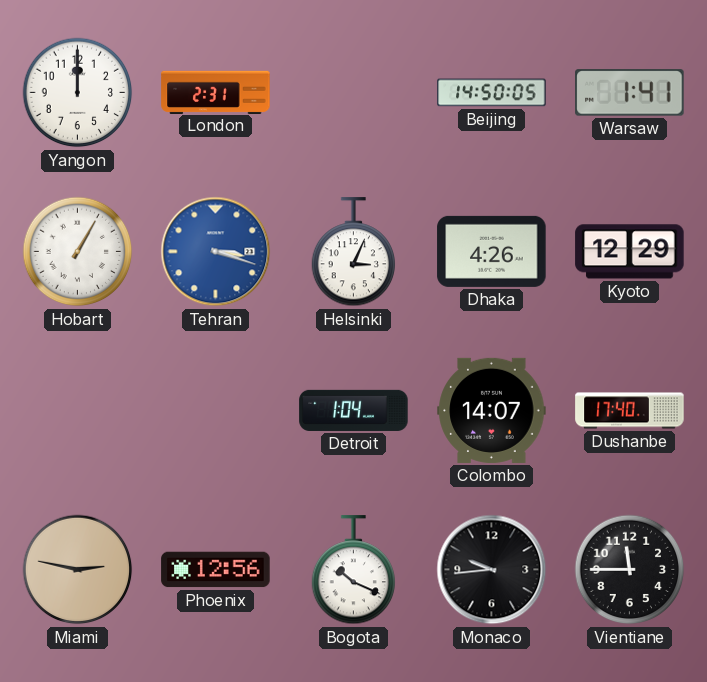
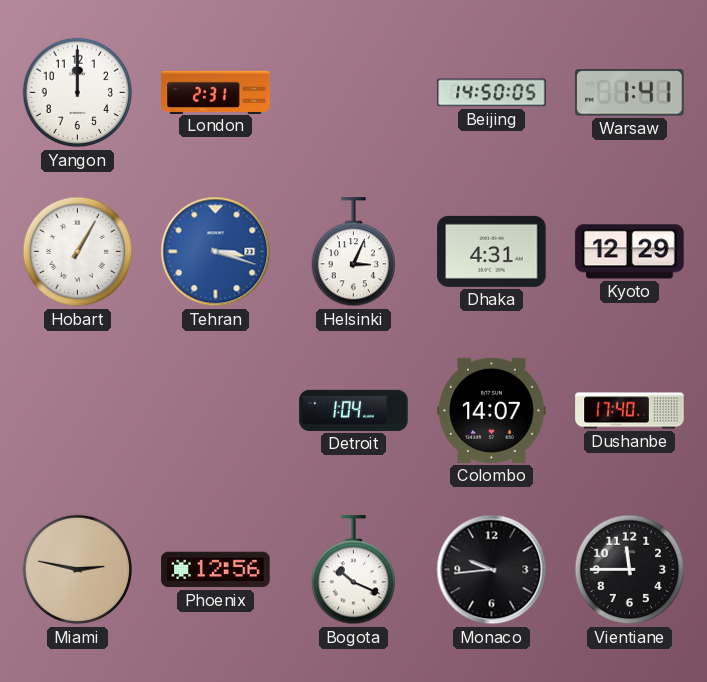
Dhaka: 4:26 -> 4:31
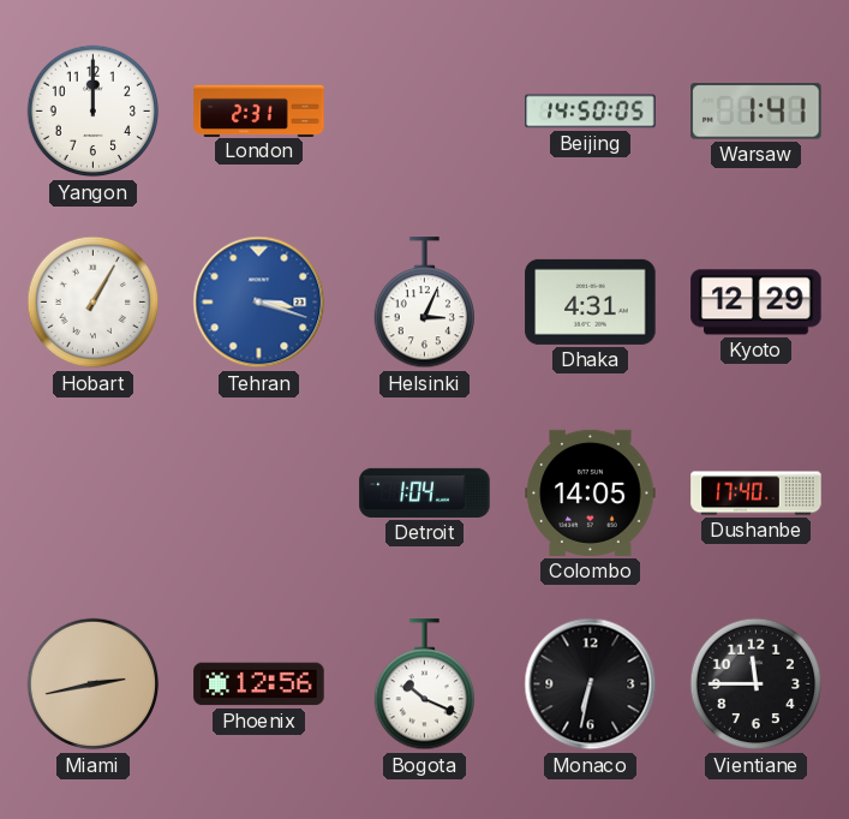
Colombo: 14:07 -> 14:05
Miami: 2:47 -> 2:43
Monaco: 9:44 -> 6:32
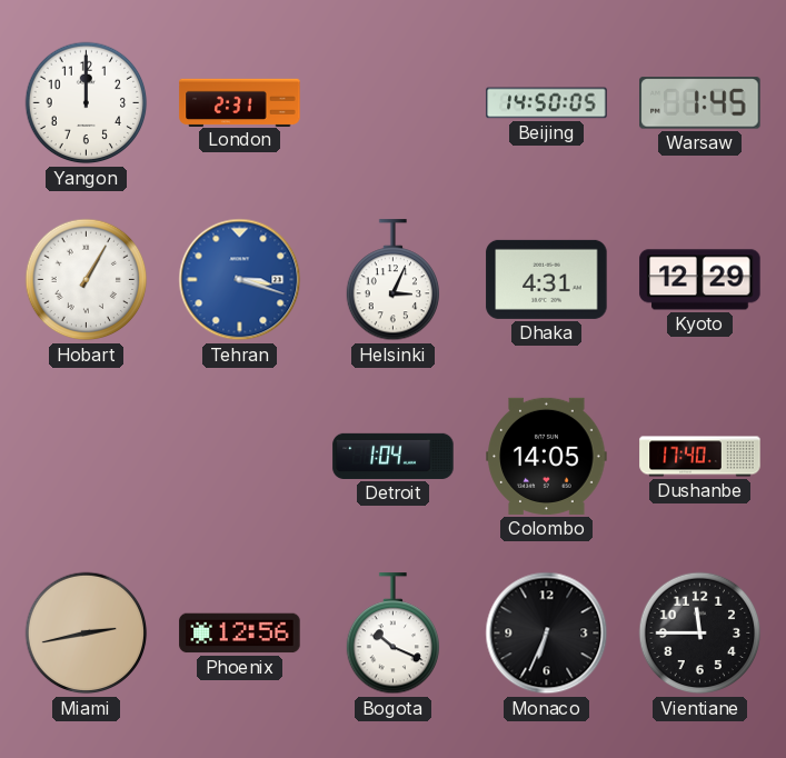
Warsaw: 1:41 -> 1:45
Monaco: 6:32 -> 6:34
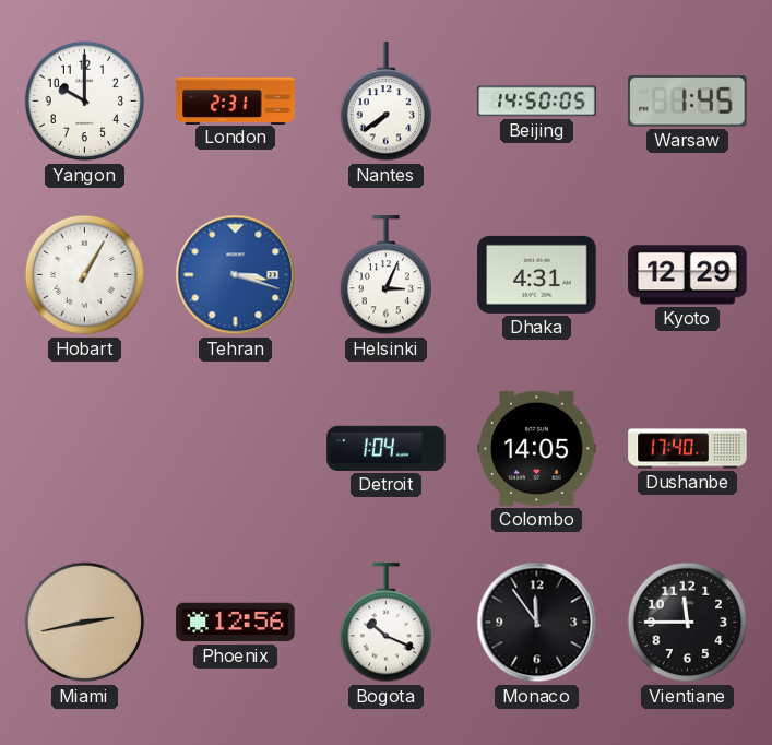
Yangon: 12:00 -> 10:00
Nantes: none -> 7:39
Monaco: 6:34 -> 11:54
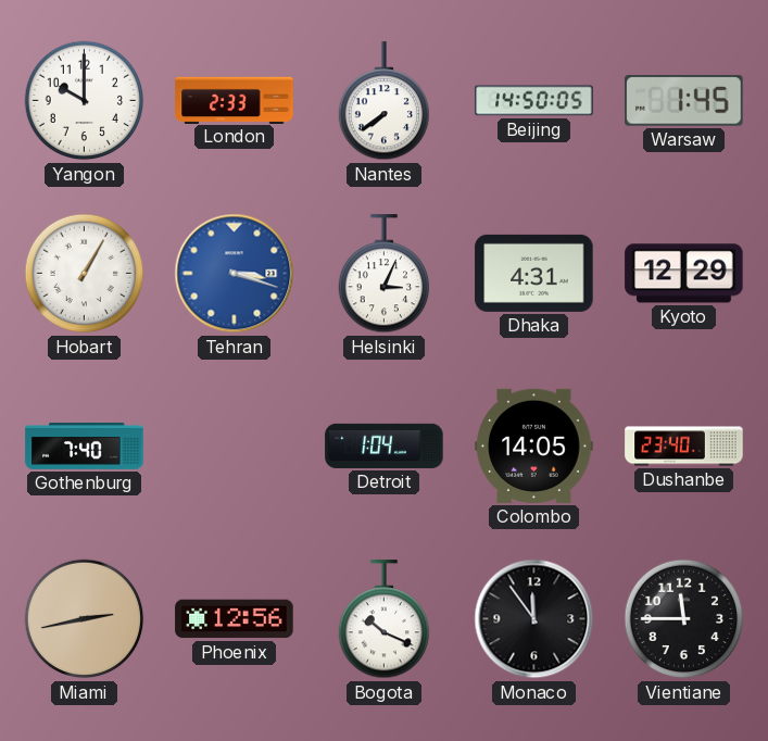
London: 2:31 -> 2:33
Gothenburg: none -> 7:40
Dushanbe: 17:40 -> 23:40
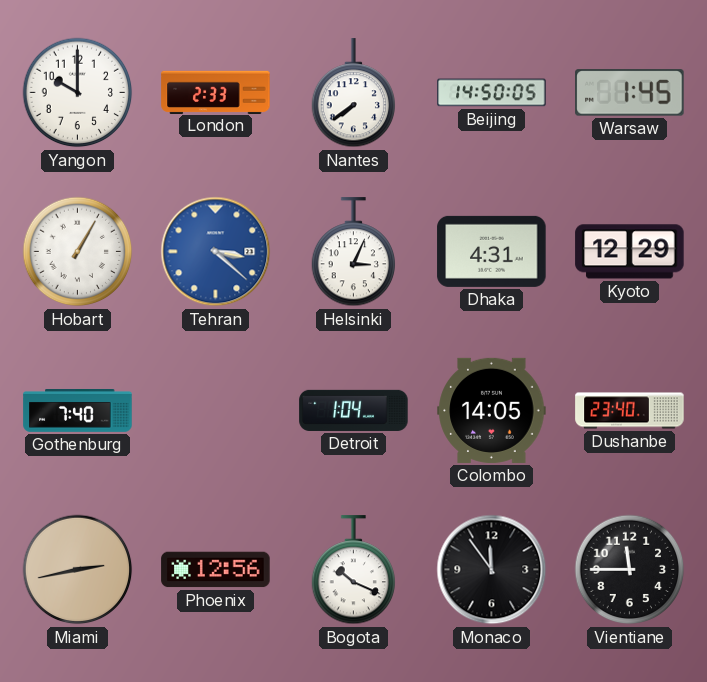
Tehran: 3:18 -> 3:22
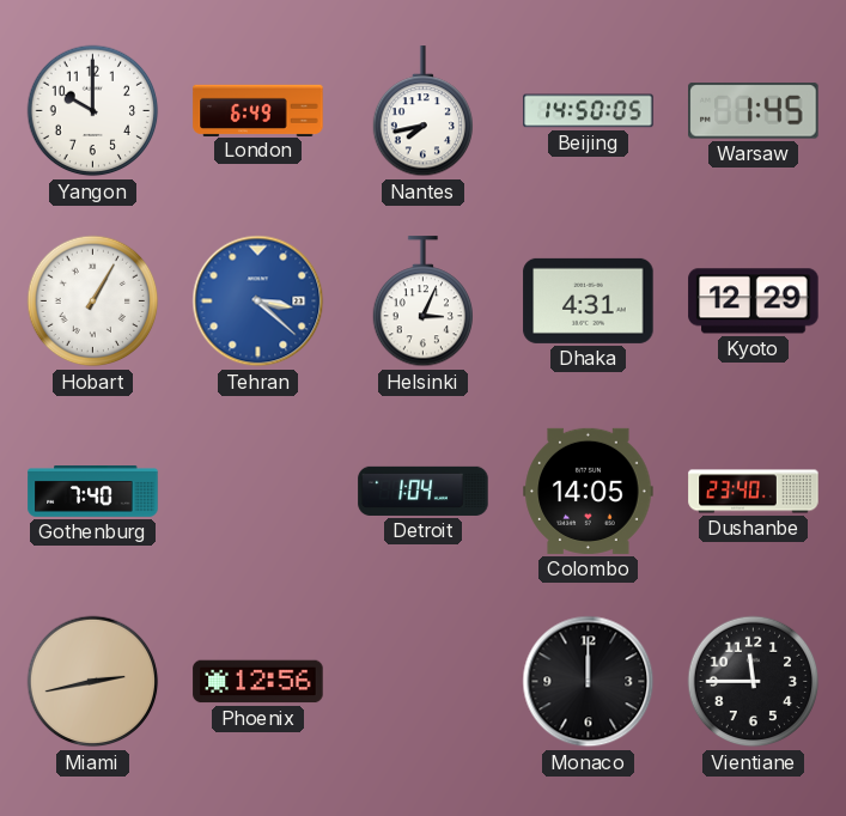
London: 2:33 -> 6:49
Nantes: 7:39 -> 7:43
Bogota: 10:19 -> none
Monaco: 11:54 -> 12:00
